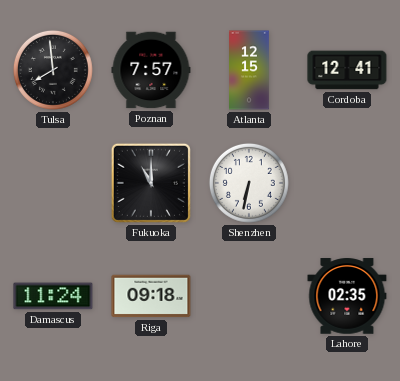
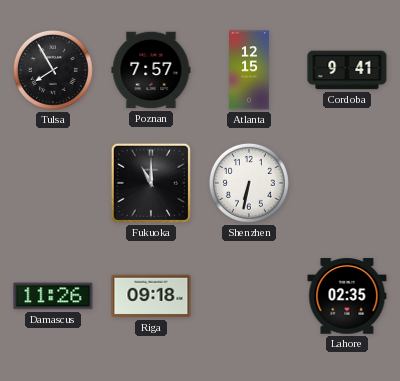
Tulsa: 7:59 -> 7:55
Cordoba: 12:41 -> 9:41
Damascus: 11:24 -> 11:26
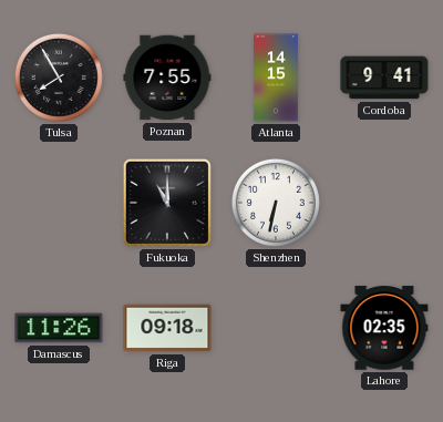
Poznan: 7:57 -> 7:55
Atlanta: 12:15 -> 14:15
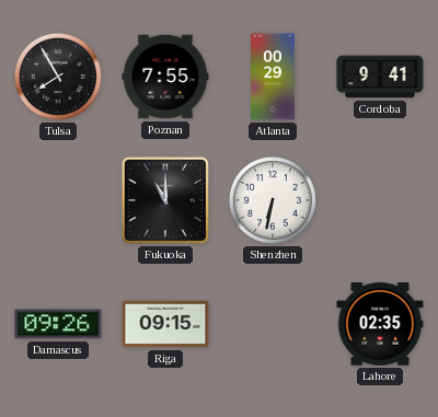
Atlanta: 14:15 -> 00:29
Damascus: 11:26 -> 09:26
Riga: 09:18 -> 09:15
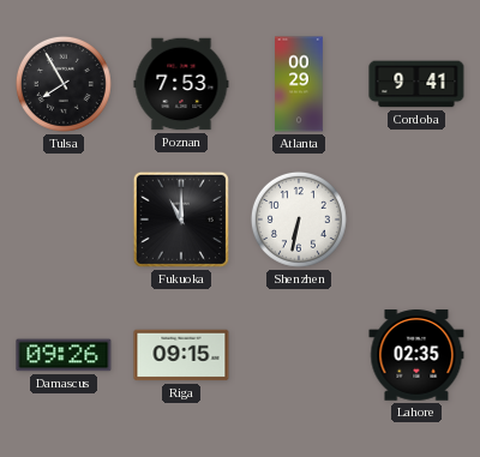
Poznan: 7:55 -> 7:53
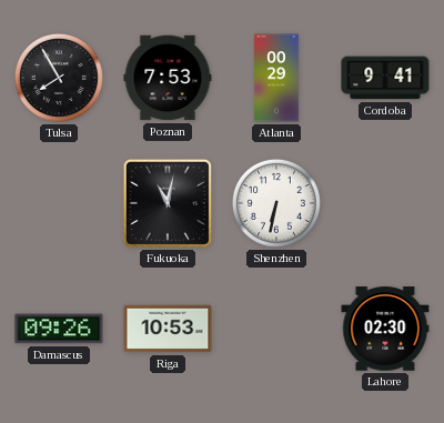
Fukuoka: 11:00 -> 11:02
Riga: 09:15 -> 10:53
Lahore: 02:35 -> 02:30
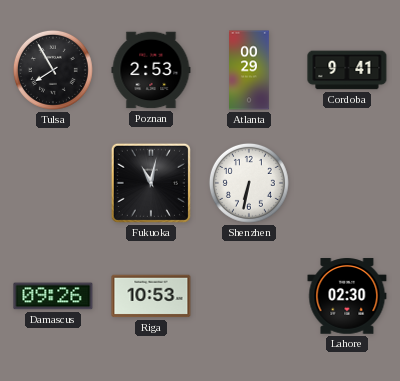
Poznan: 7:53 -> 2:53
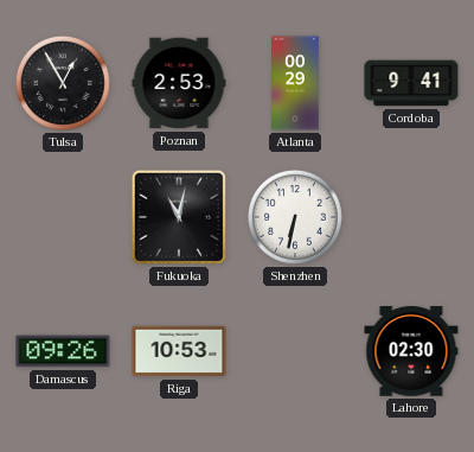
Tulsa: 7:55 -> 12:55
